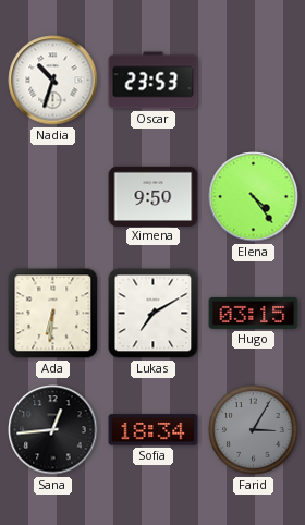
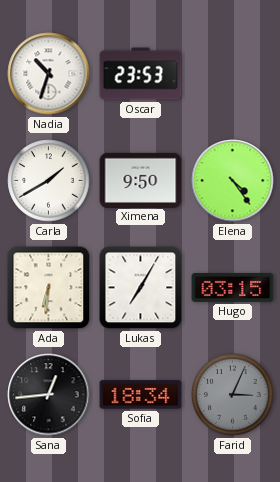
Carla: none -> 1:40
Lukas: 7:10 -> 7:05
Farid: 3:05 -> 3:04
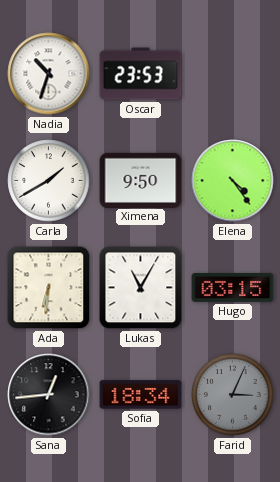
Lukas: 7:05 -> 11:05
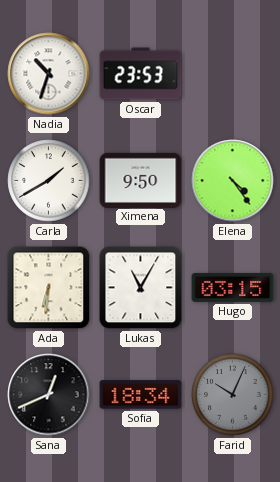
Sana: 12:44 -> 12:41
Farid: 3:04 -> 10:04
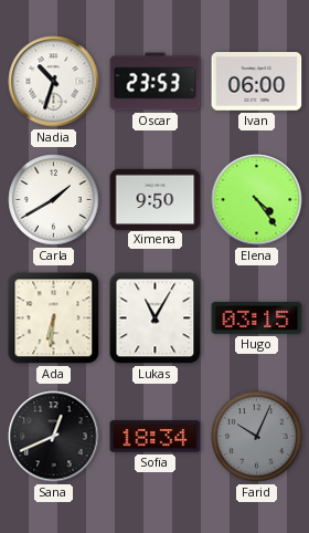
Ivan: none -> 06:00
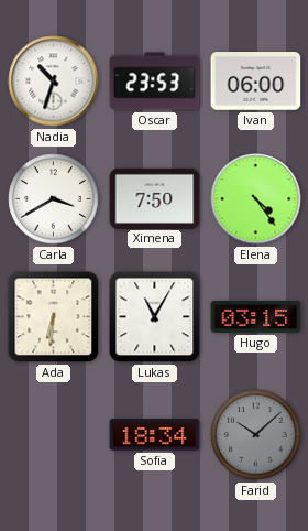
Carla: 1:40 -> 3:40
Ximena: 9:50 -> 7:50
Sana: 12:41 -> none
Farid: 10:04 -> 10:08
